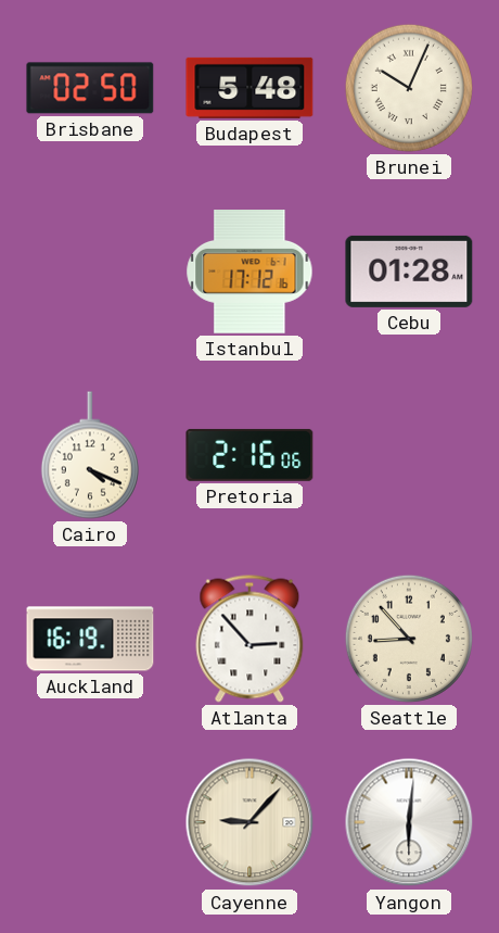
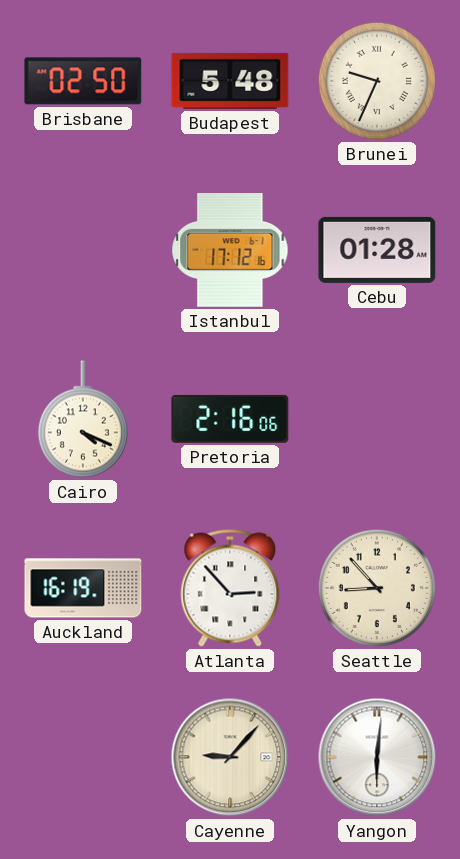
Brunei: 10:04 -> 9:34
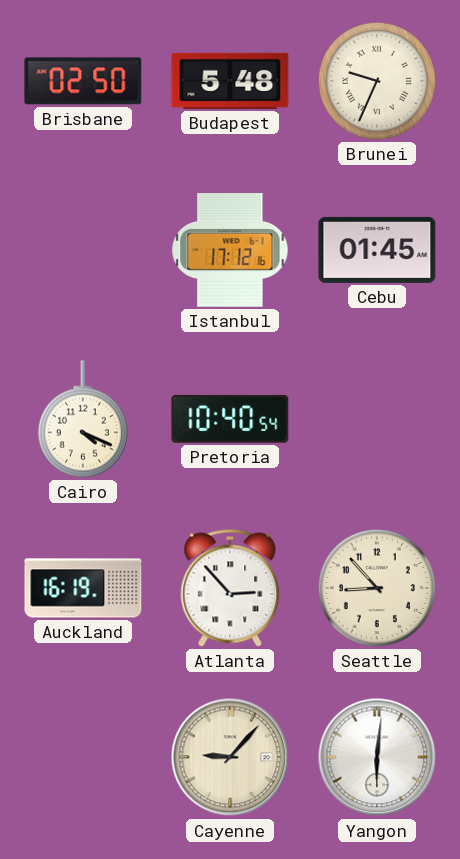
Cebu: 01:28 -> 01:45
Pretoria: 2:16 -> 10:40
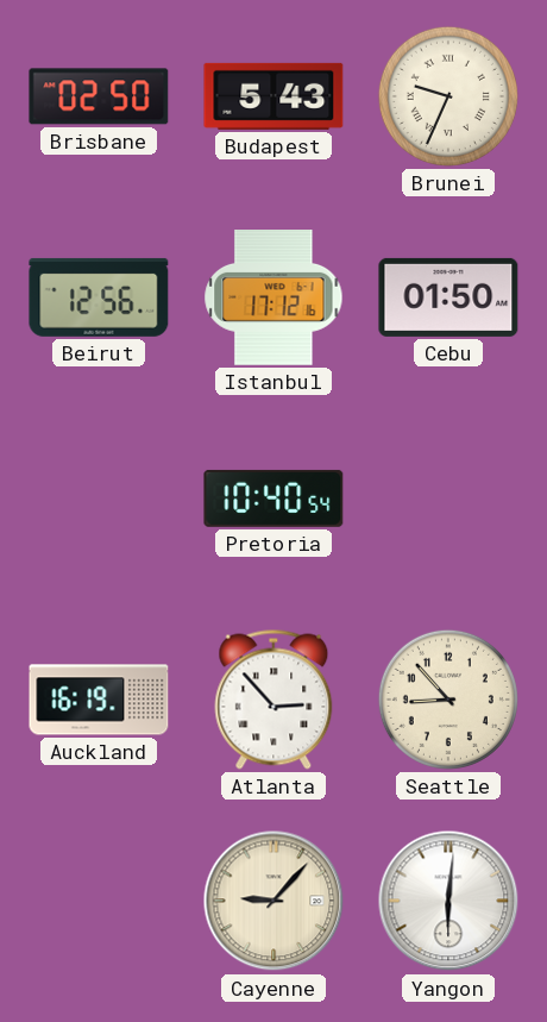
Budapest: 5:48 -> 5:43
Beirut: none -> 12:56
Cebu: 01:45 -> 01:50
Cairo: 4:19 -> none
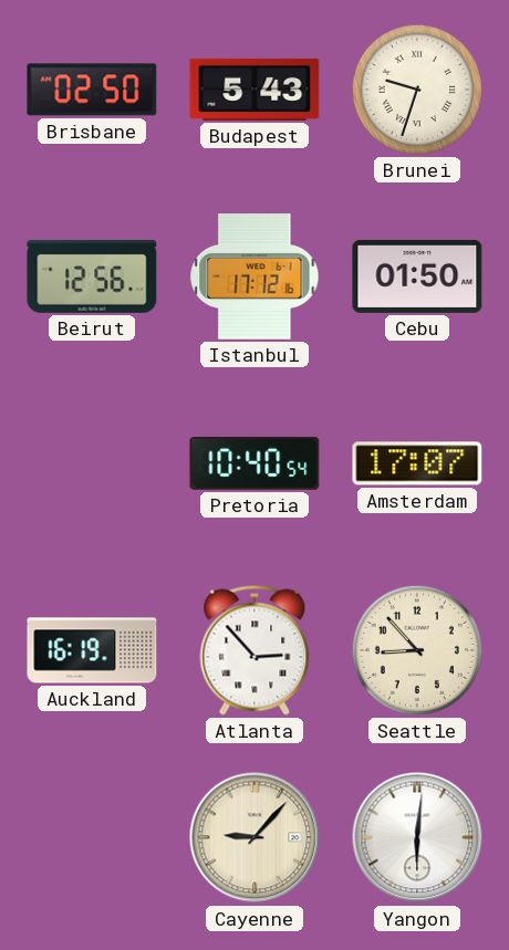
Brunei: 9:34 -> 9:33
Amsterdam: none -> 17:07
